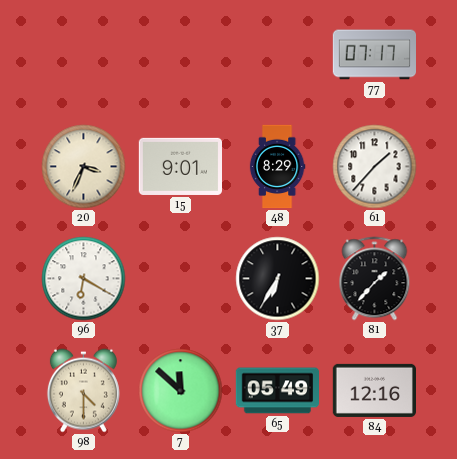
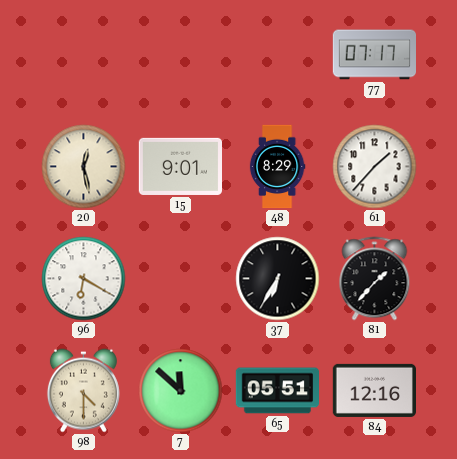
20: 3:34 -> 12:28
65: 05:49 -> 05:51
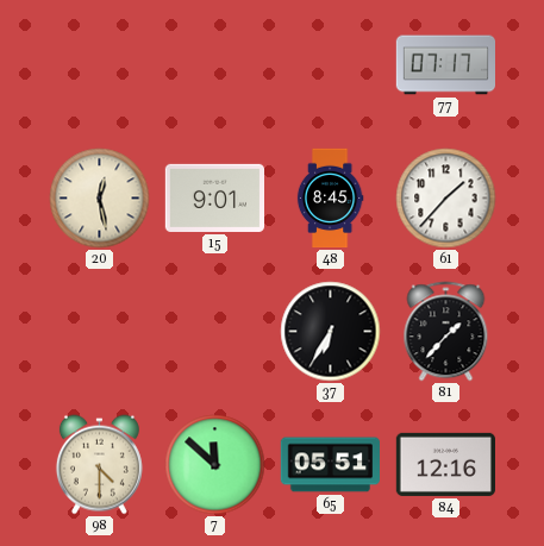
48: 8:29 -> 8:45
96: 6:20 -> none
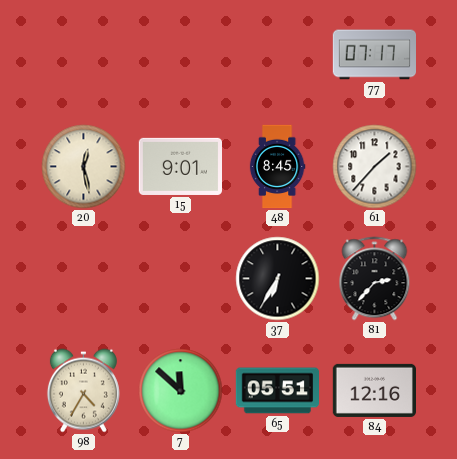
81: 1:37 -> 2:37
98: 4:30 -> 4:35
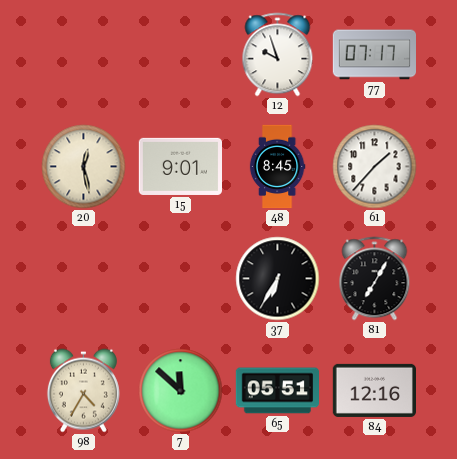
12: none -> 9:57
81: 2:37 -> 7:05
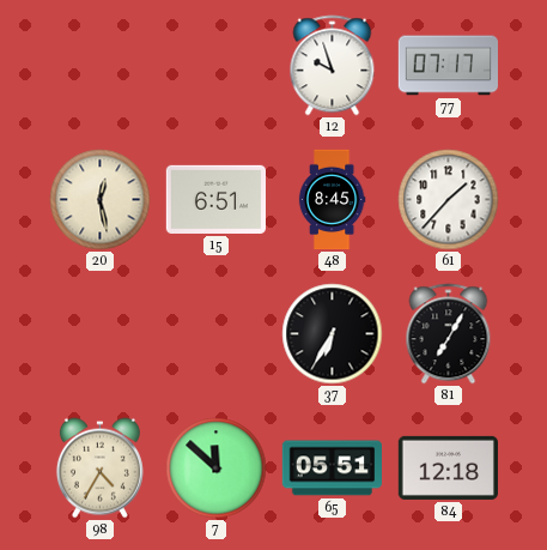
15: 9:01 -> 6:51
84: 12:16 -> 12:18
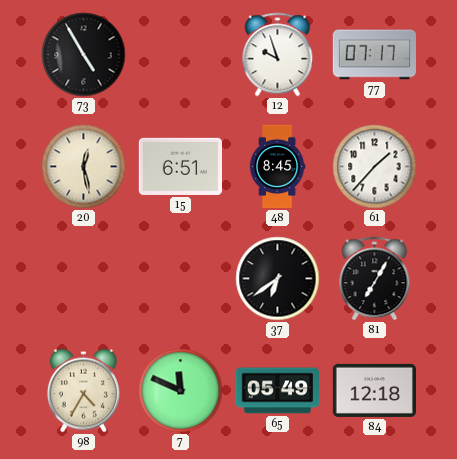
73: none -> 4:55
37: 6:35 -> 6:39
7: 11:52 -> 11:49
65: 05:51 -> 05:49
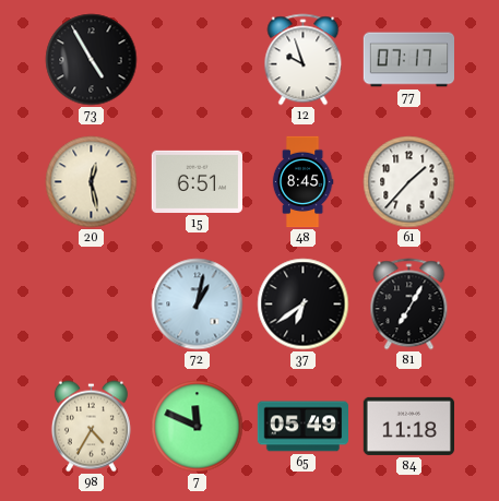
72: none -> 1:02
84: 12:18 -> 11:18
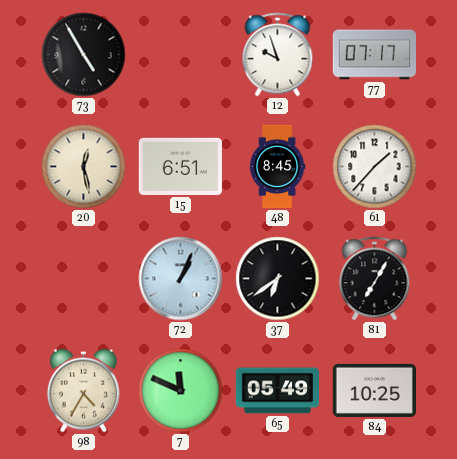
72: 1:02 -> 1:04
84: 11:18 -> 10:25
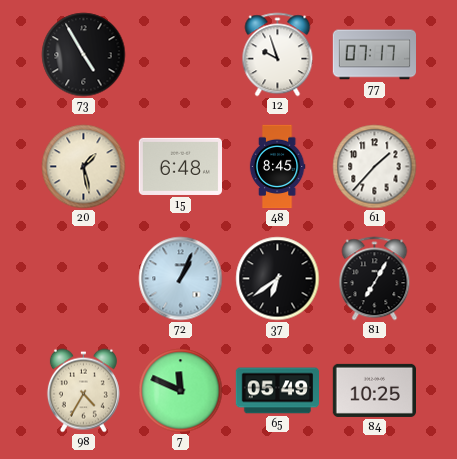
20: 12:28 -> 1:28
15: 6:51 -> 6:48
